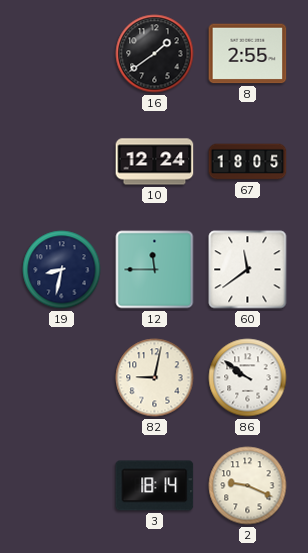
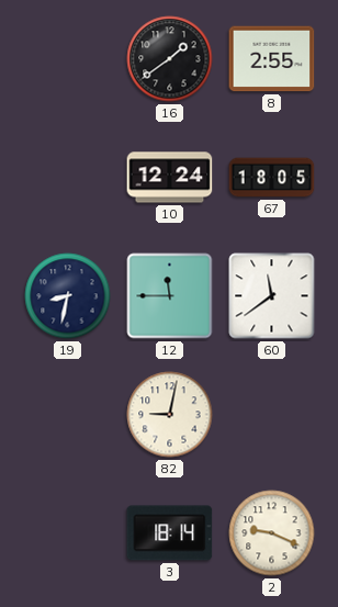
86: 9:51 -> none
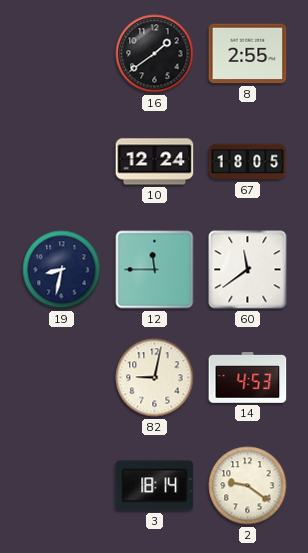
14: none -> 4:53
2: 9:19 -> 9:21
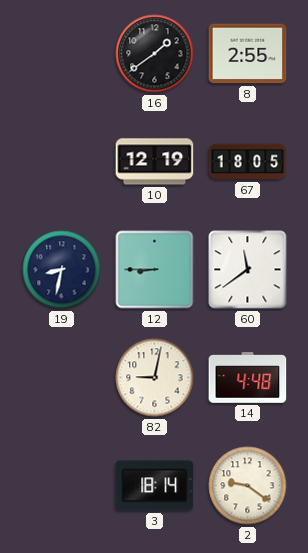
10: 12:24 -> 12:19
12: 11:45 -> 8:45
14: 4:53 -> 4:48
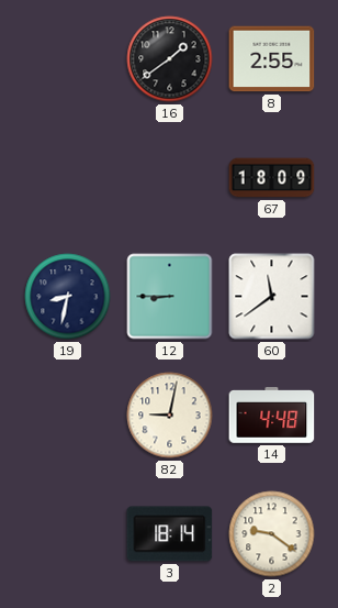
10: 12:19 -> none
67: 18:05 -> 18:09
